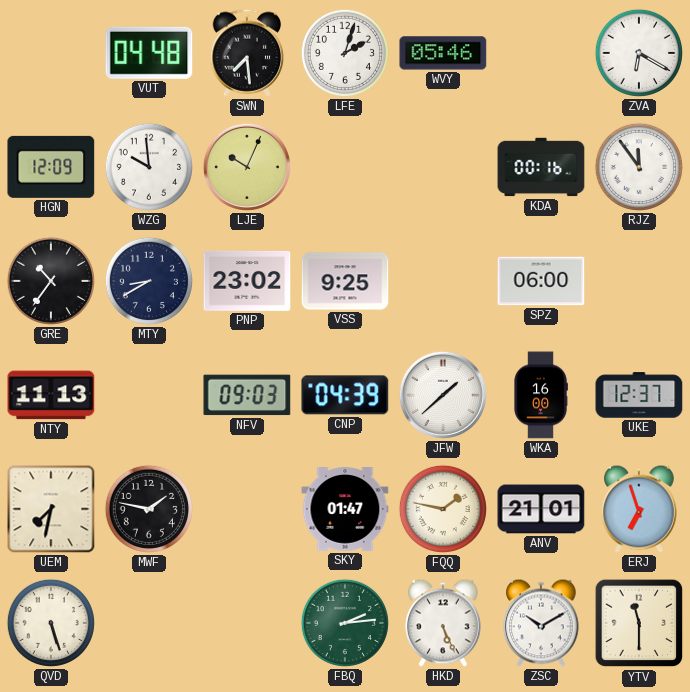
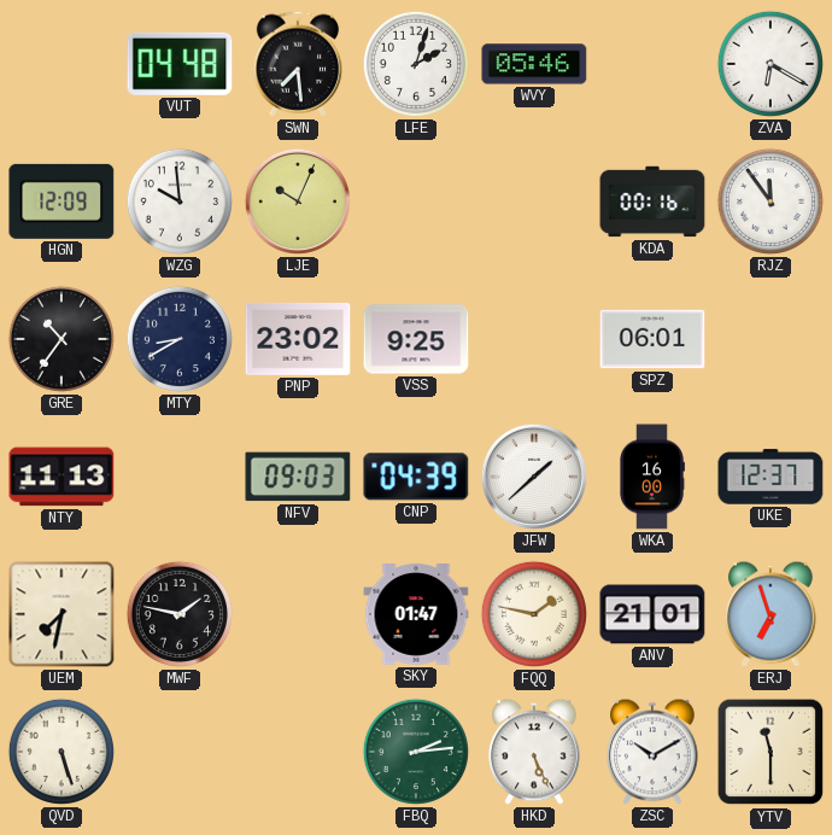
SPZ: 06:00 -> 06:01
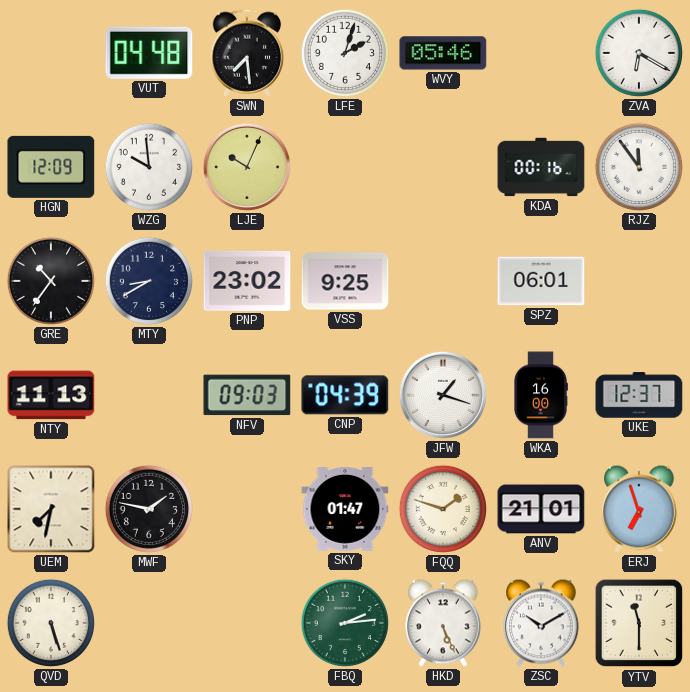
JFW: 1:38 -> 1:18
FQQ: 1:47 -> 1:48
